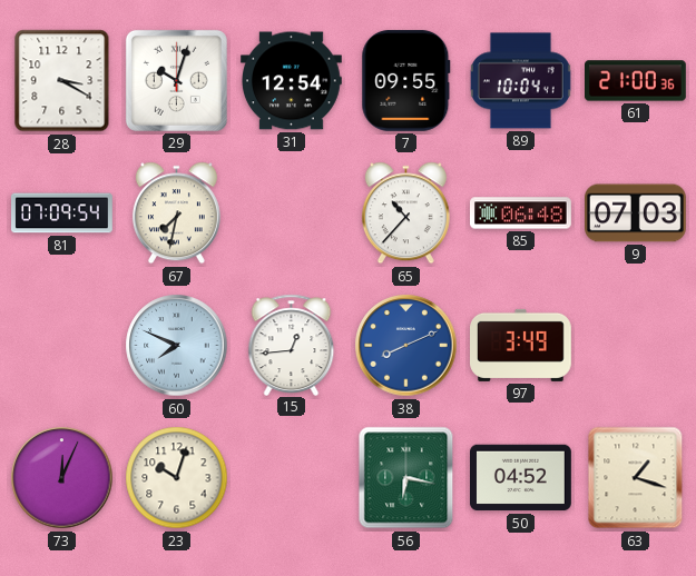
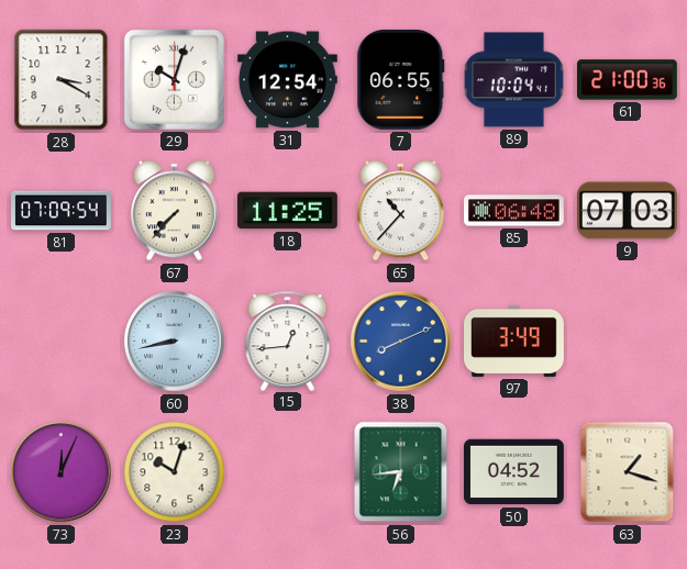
7: 09:55 -> 06:55
67: 7:32 -> 7:37
18: none -> 11:25
60: 7:49 -> 8:43
56: 6:17 -> 6:44
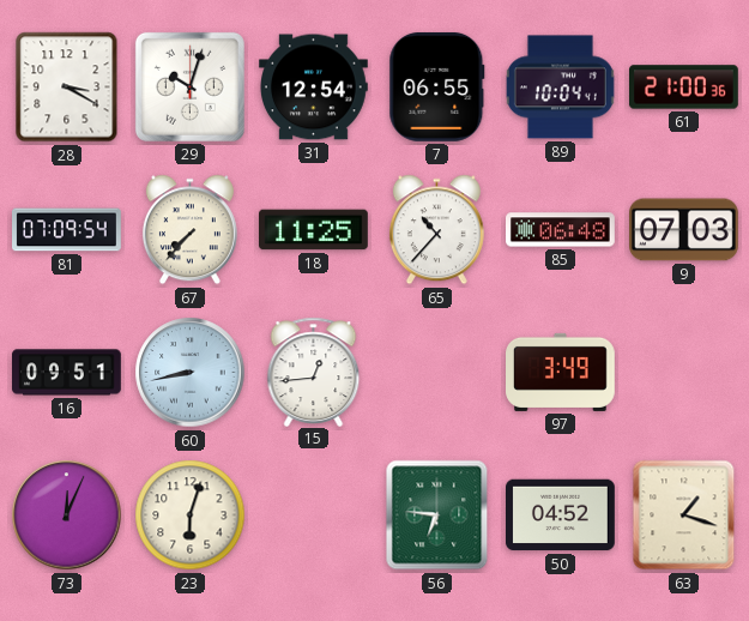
16: none -> 09:51
38: 8:11 -> none
23: 10:03 -> 6:03
56: 6:44 -> 6:46
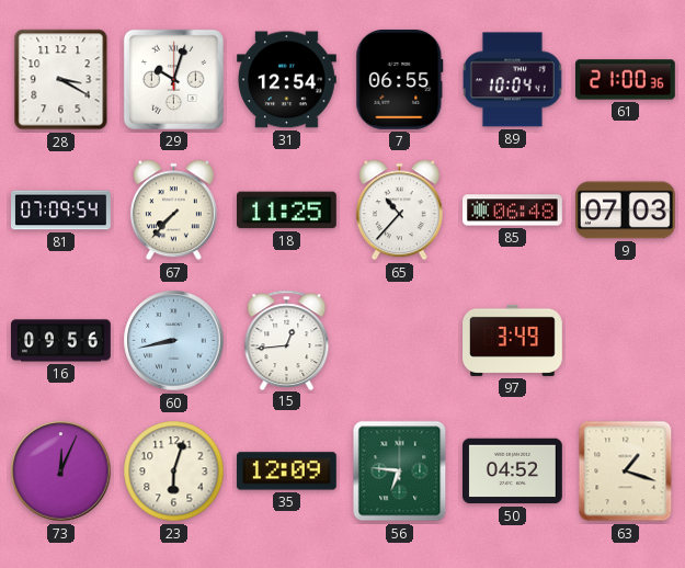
16: 09:51 -> 09:56
35: none -> 12:09
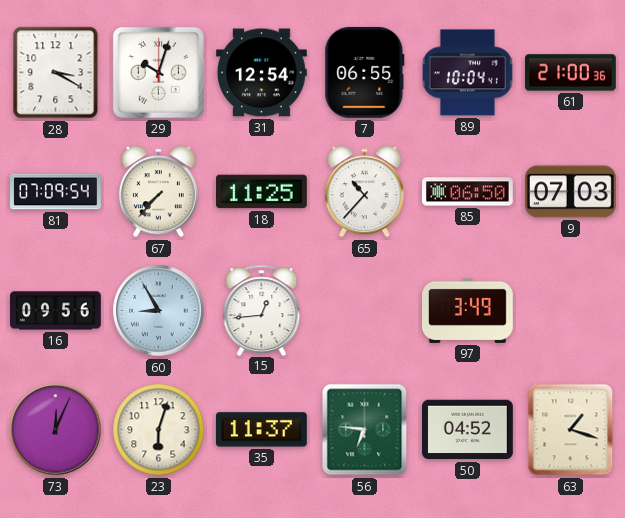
85: 06:48 -> 06:50
60: 8:43 -> 8:55
35: 12:09 -> 11:37
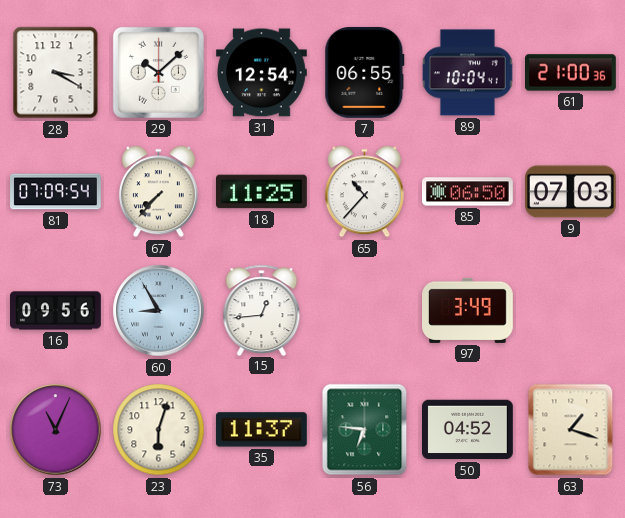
29: 10:03 -> 10:08
73: 12:04 -> 11:04
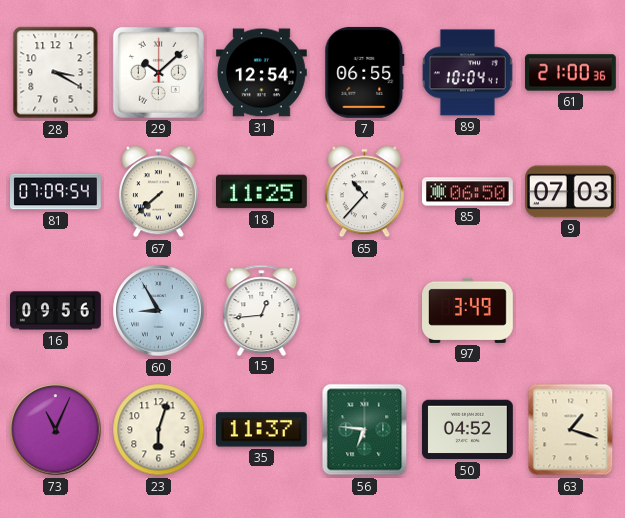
67: 7:37 -> 7:38
